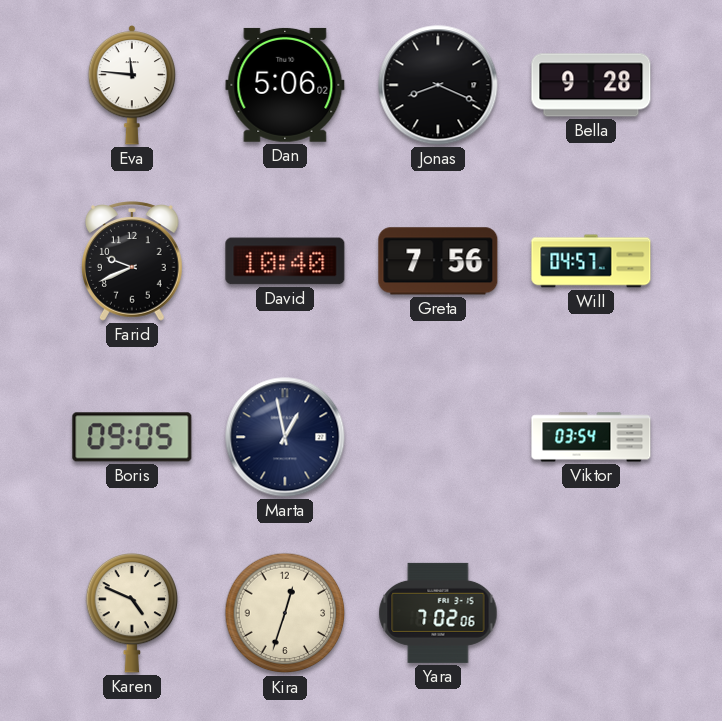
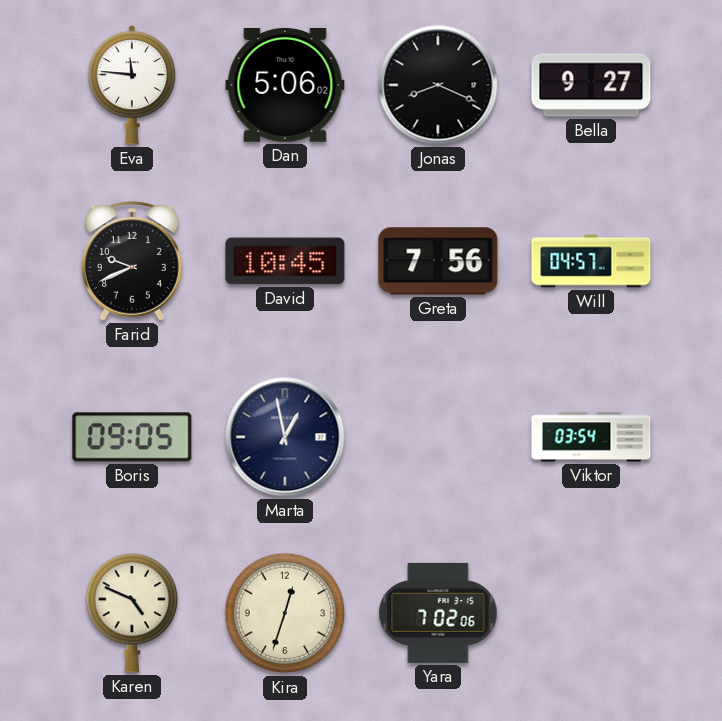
Bella: 9:28 -> 9:27
David: 10:40 -> 10:45
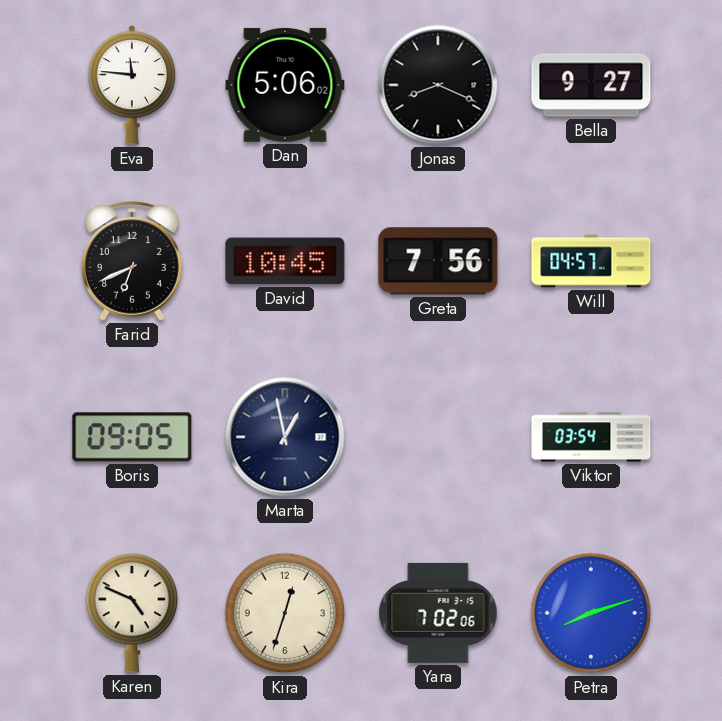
Farid: 9:41 -> 6:41
Petra: none -> 8:12
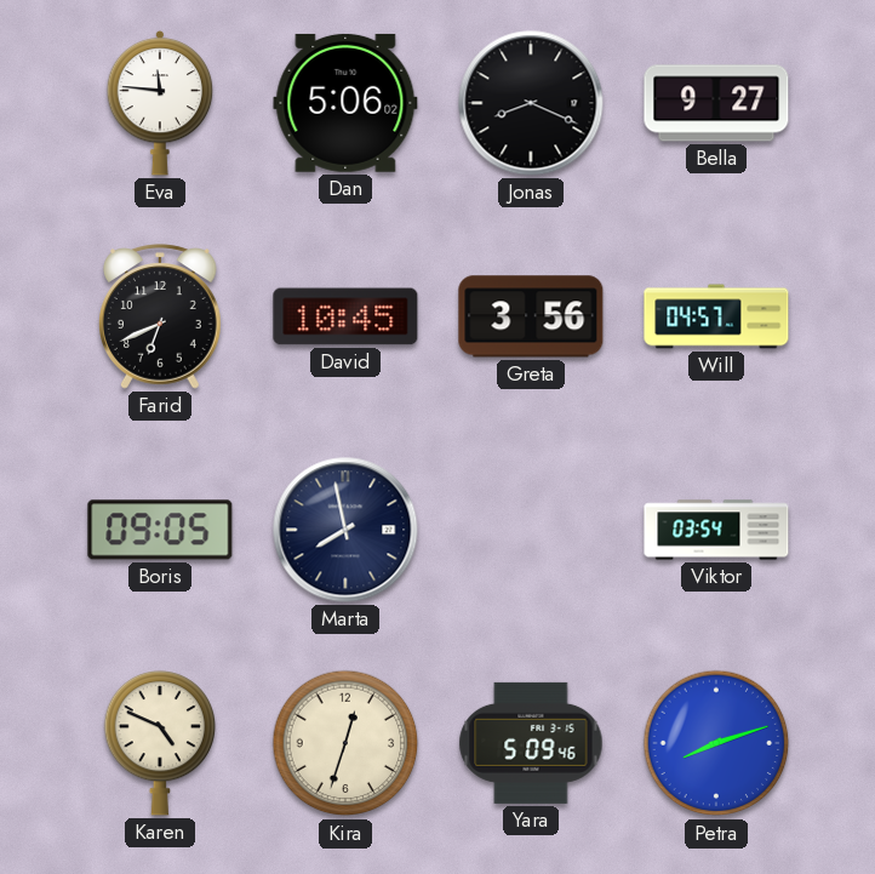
Greta: 7:56 -> 3:56
Marta: 12:58 -> 7:58
Yara: 7:02 -> 5:09
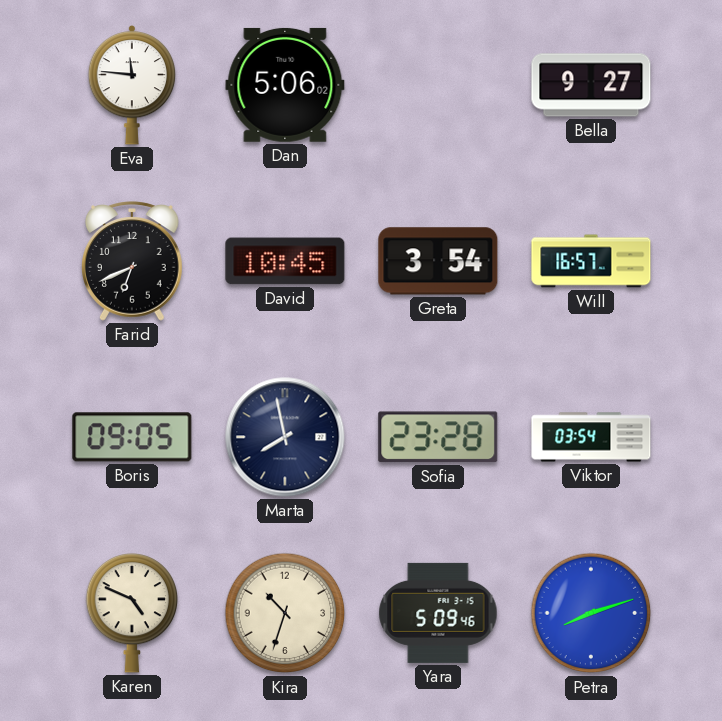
Jonas: 8:19 -> none
Greta: 3:56 -> 3:54
Will: 04:57 -> 16:57
Sofia: none -> 23:28
Kira: 12:33 -> 10:33
